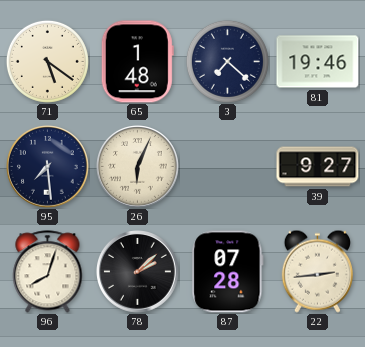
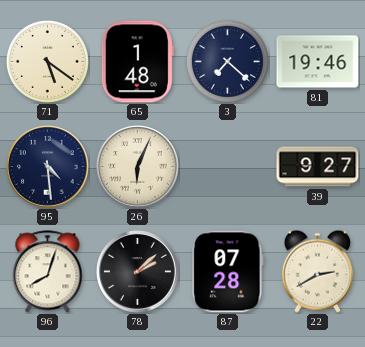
95: 7:29 -> 4:29
22: 2:44 -> 2:40
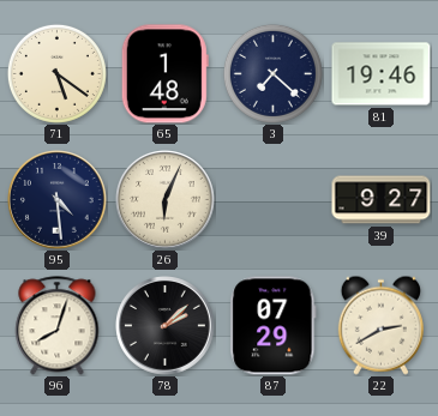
87: 07:28 -> 07:29
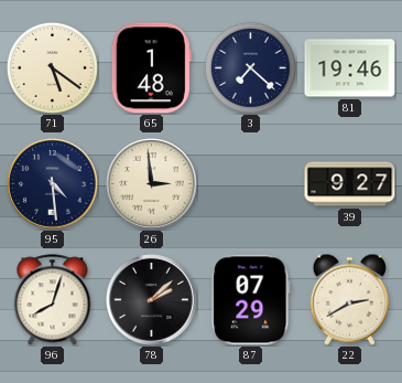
26: 6:04 -> 2:59
